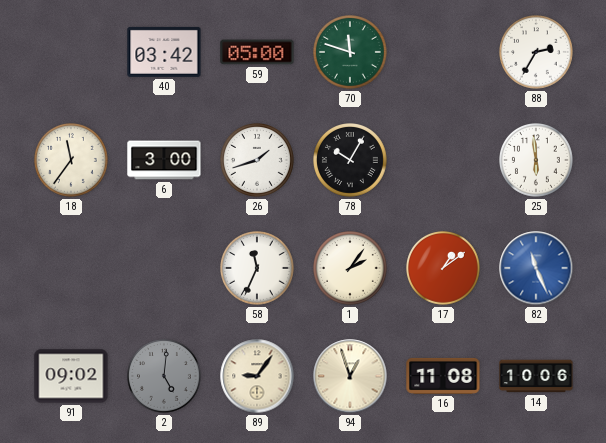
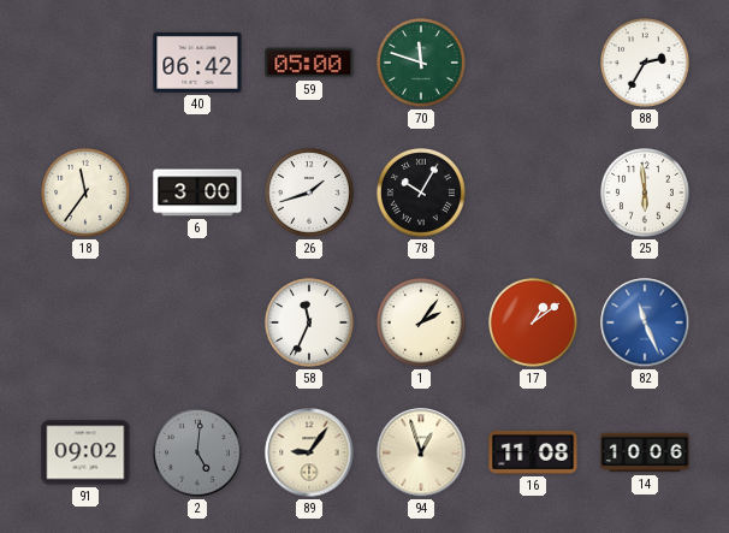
40: 03:42 -> 06:42
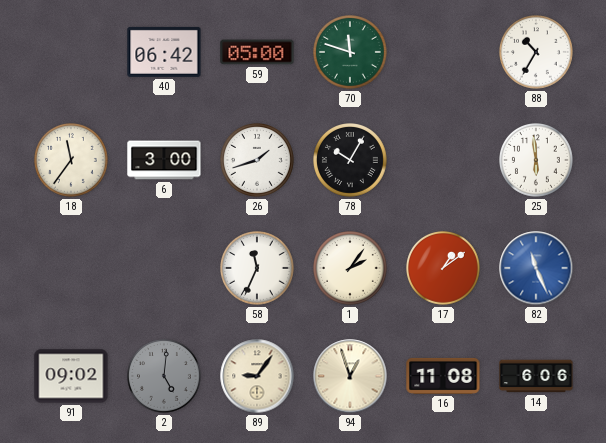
88: 2:35 -> 10:35
14: 10:06 -> 6:06
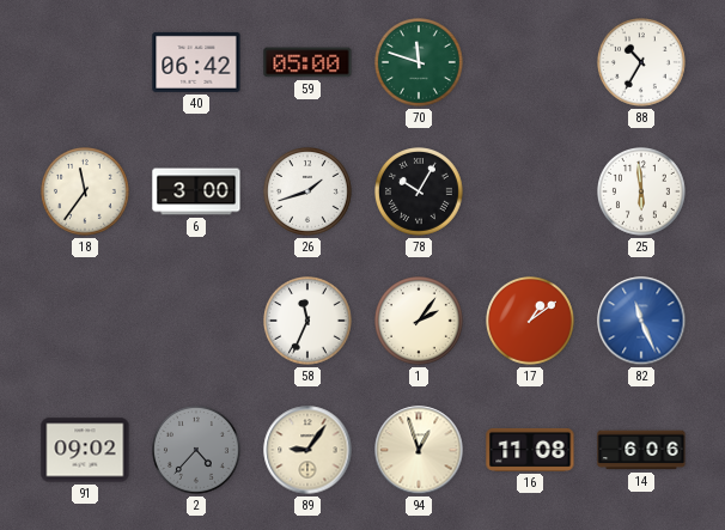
2: 5:01 -> 4:37
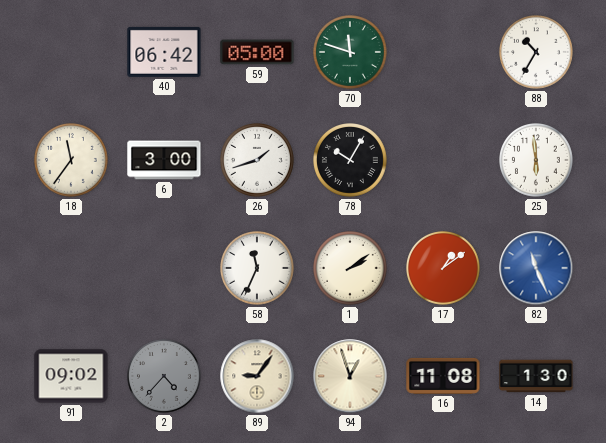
1: 2:06 -> 2:09
14: 6:06 -> 1:30
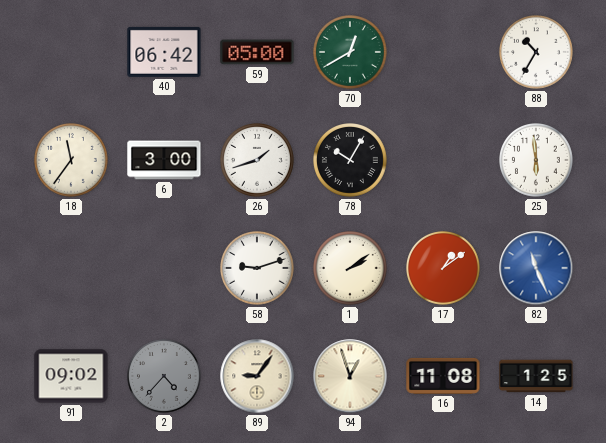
70: 11:48 -> 12:40
58: 11:34 -> 9:12
14: 1:30 -> 1:25
